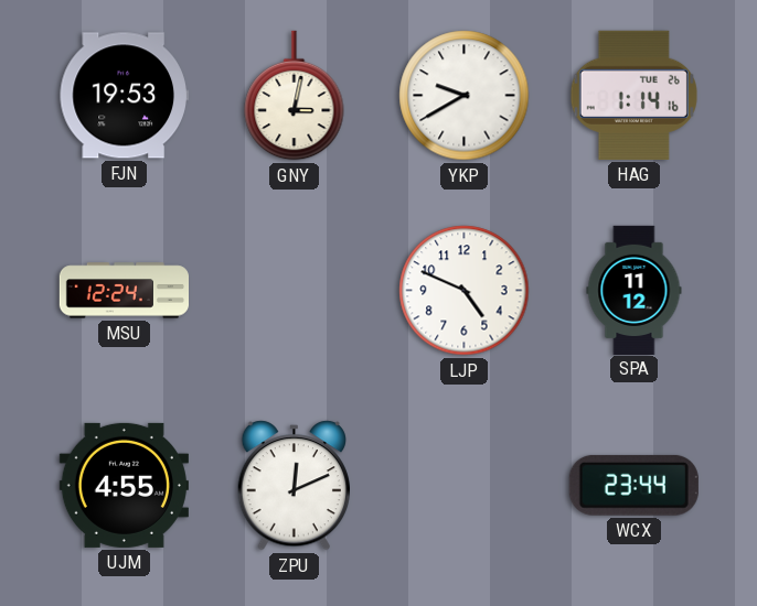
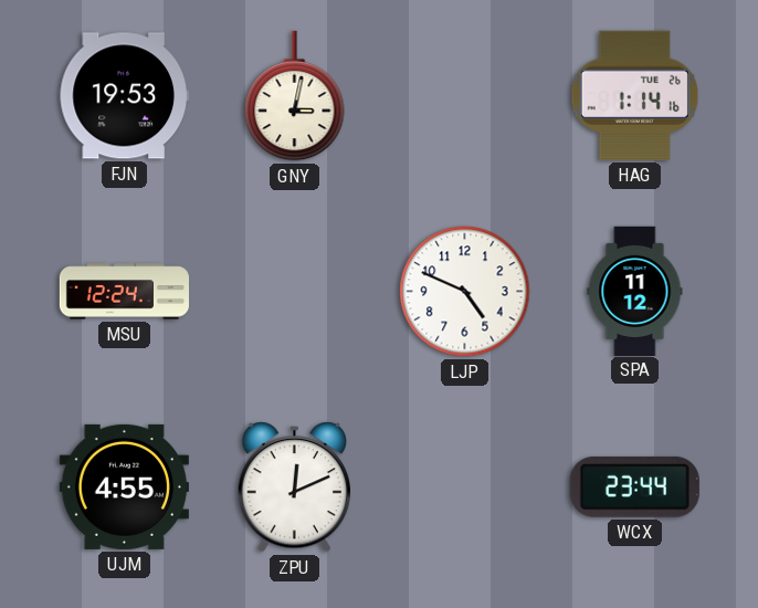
YKP: 9:40 -> none
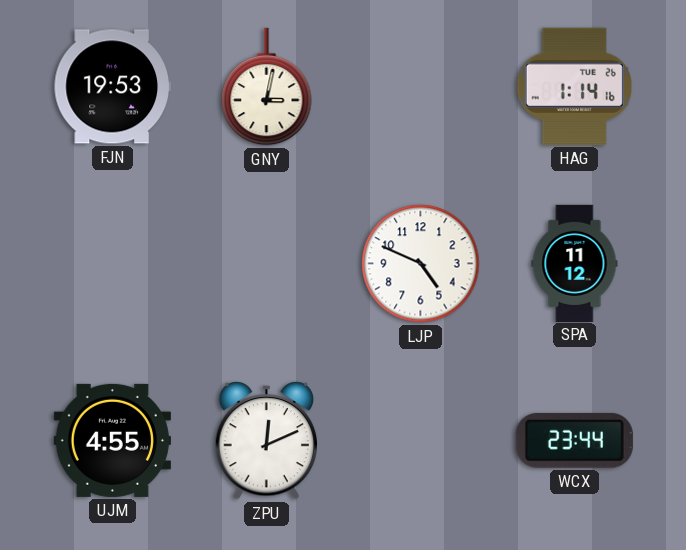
MSU: 12:24 -> none
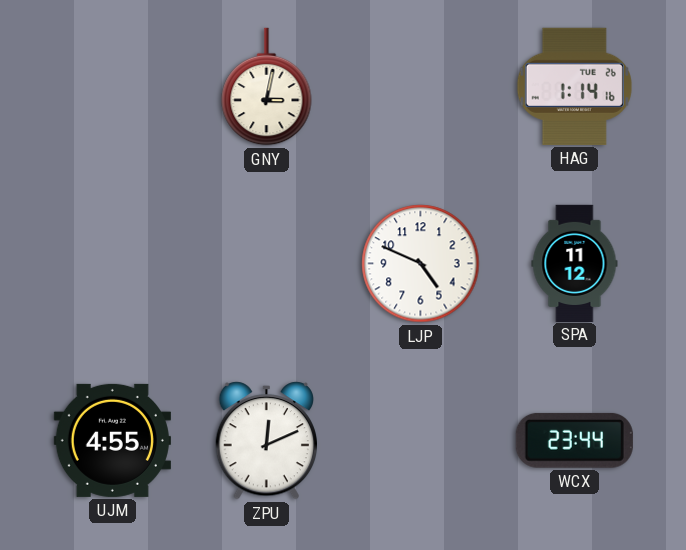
FJN: 19:53 -> none
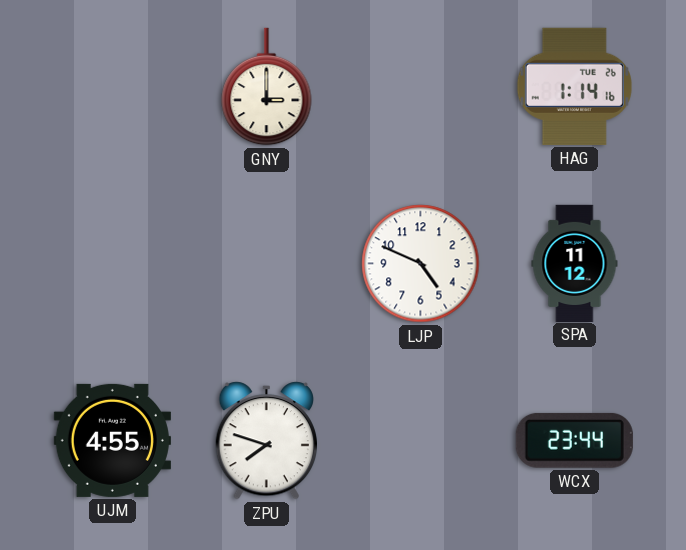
GNY: 3:02 -> 3:00
ZPU: 12:11 -> 7:48
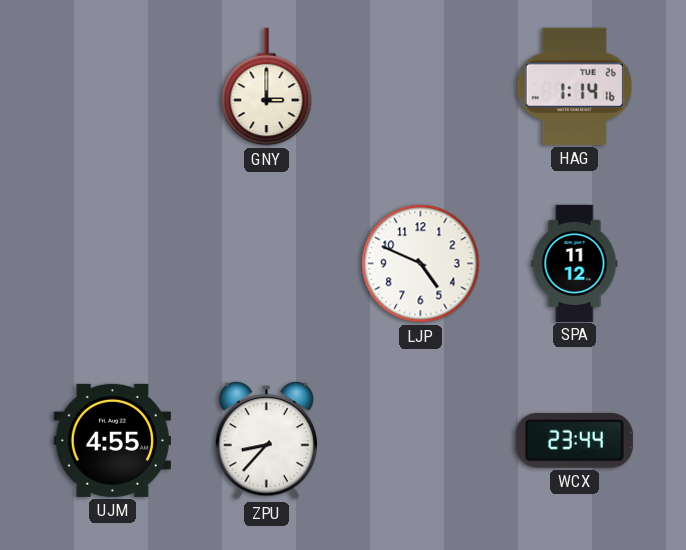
ZPU: 7:48 -> 8:37
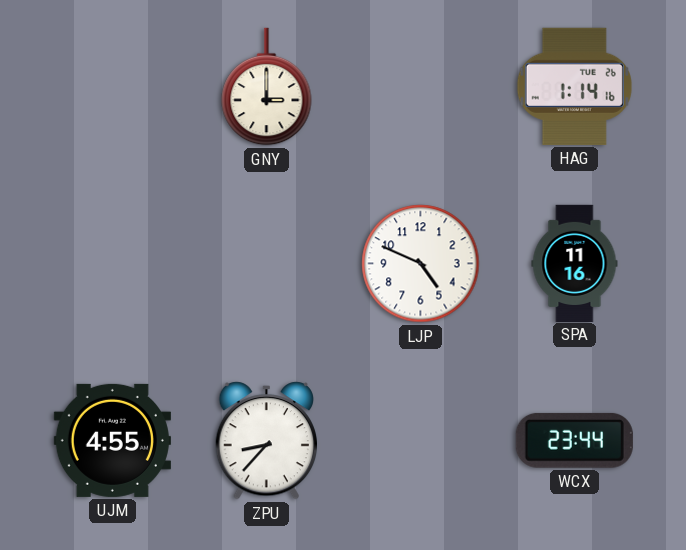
SPA: 11:12 -> 11:16
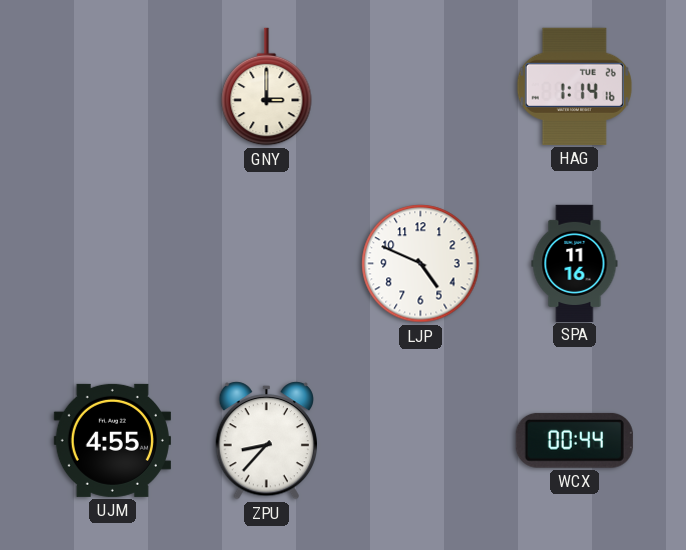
WCX: 23:44 -> 00:44
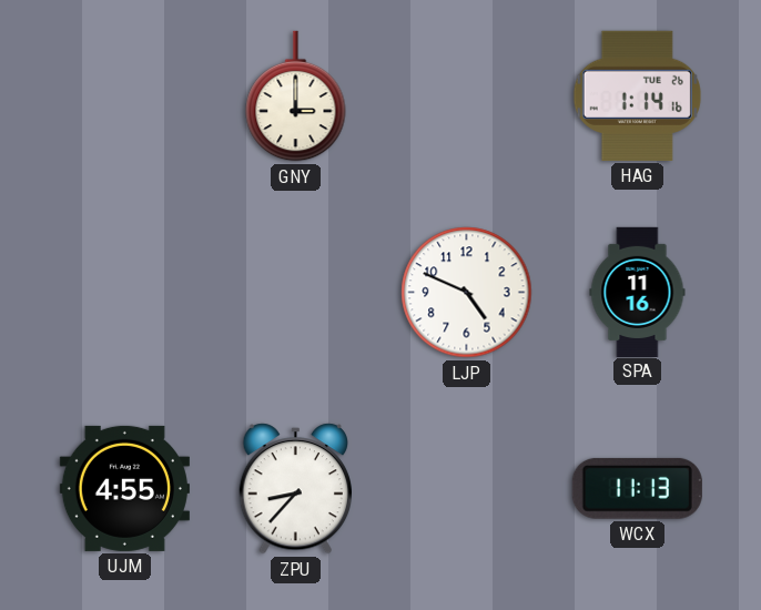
WCX: 00:44 -> 11:13
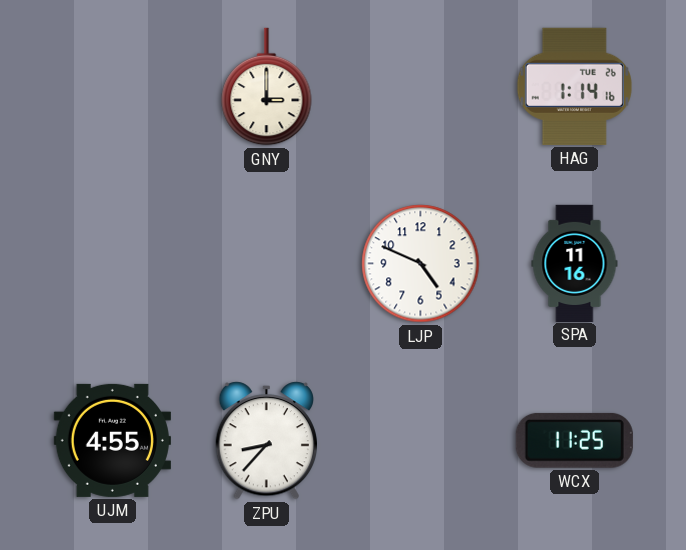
WCX: 11:13 -> 11:25
